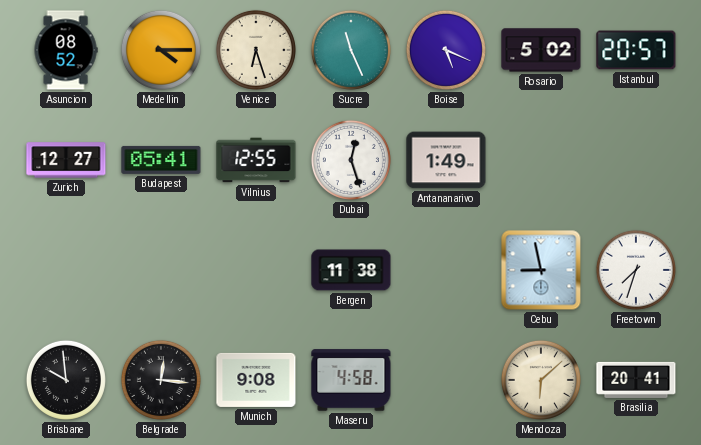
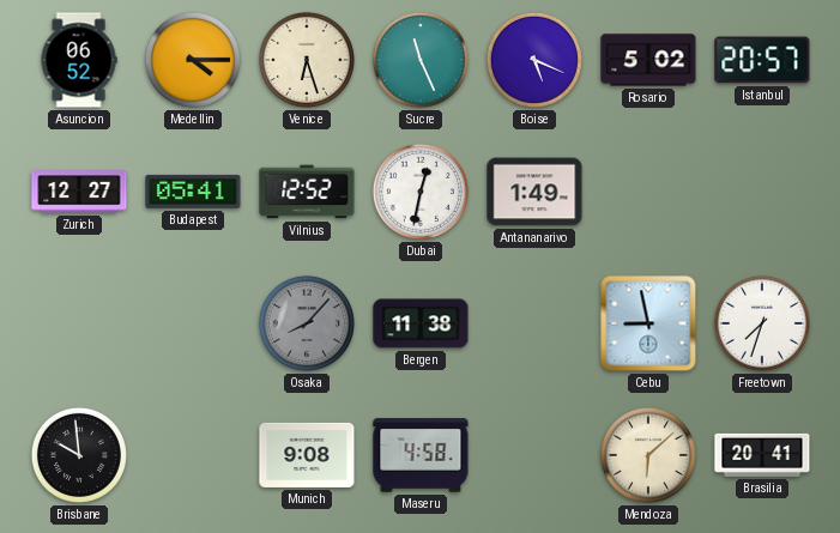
Asuncion: 08:52 -> 06:52
Vilnius: 12:55 -> 12:52
Dubai: 12:27 -> 12:32
Osaka: none -> 8:07
Belgrade: 12:16 -> none
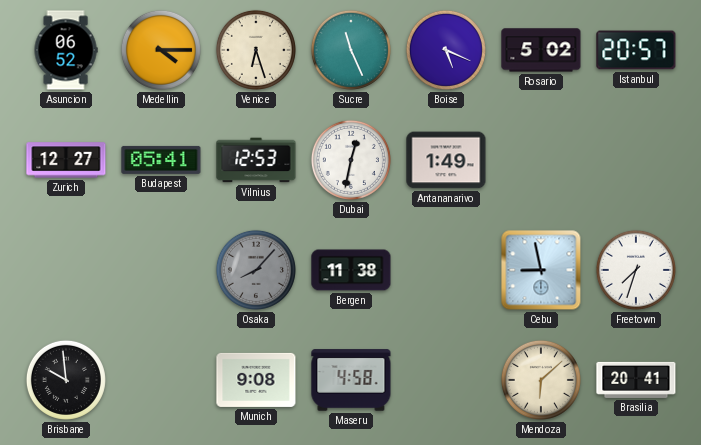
Vilnius: 12:52 -> 12:53
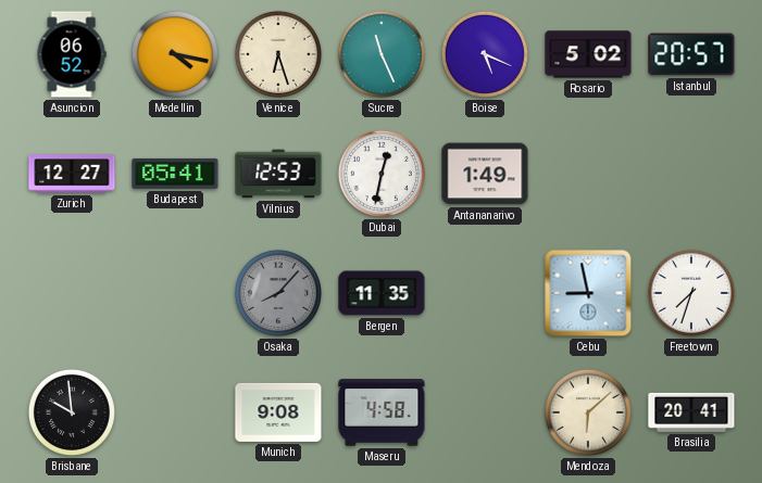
Medellin: 4:15 -> 4:17
Bergen: 11:38 -> 11:35
